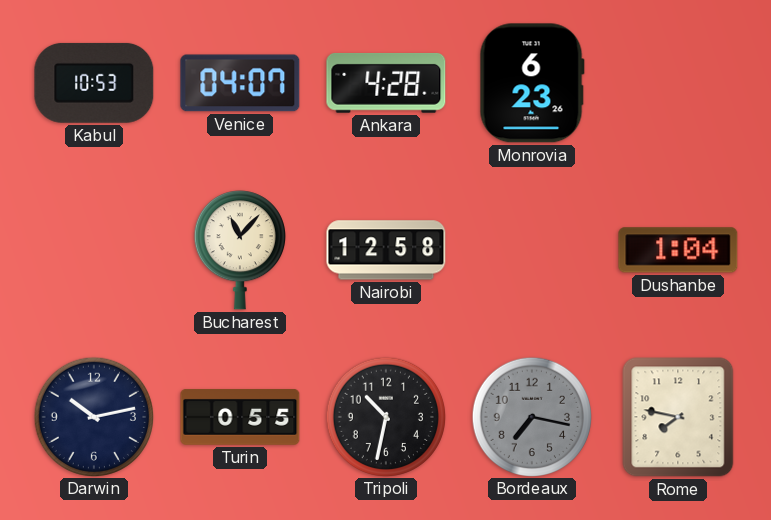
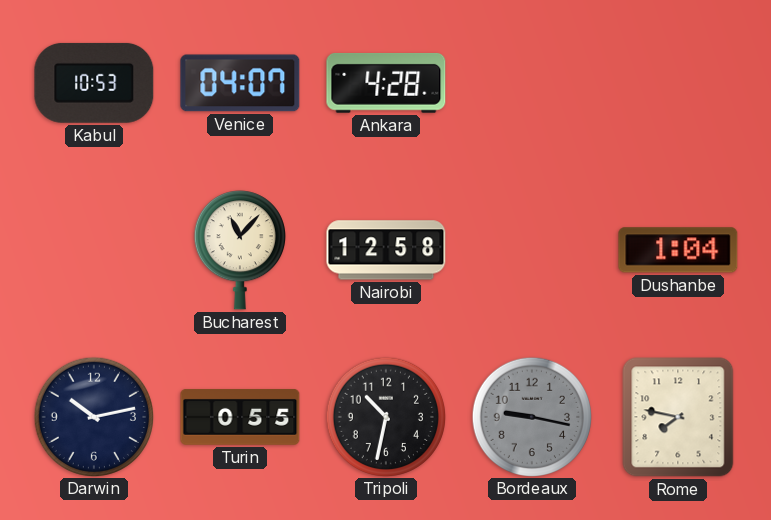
Monrovia: 6:23 -> none
Bordeaux: 7:17 -> 9:17
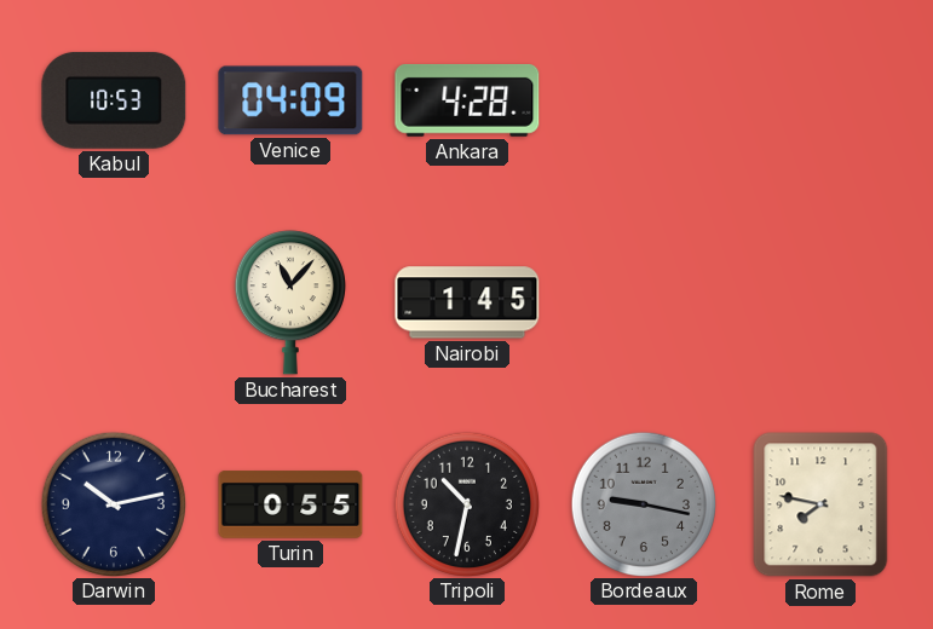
Venice: 04:07 -> 04:09
Nairobi: 12:58 -> 1:45
Dushanbe: 1:04 -> none
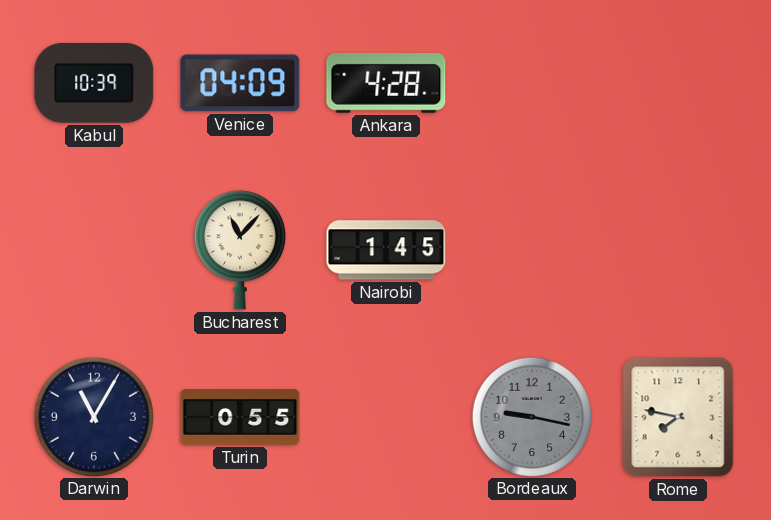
Kabul: 10:53 -> 10:39
Darwin: 10:13 -> 11:05
Tripoli: 10:32 -> none
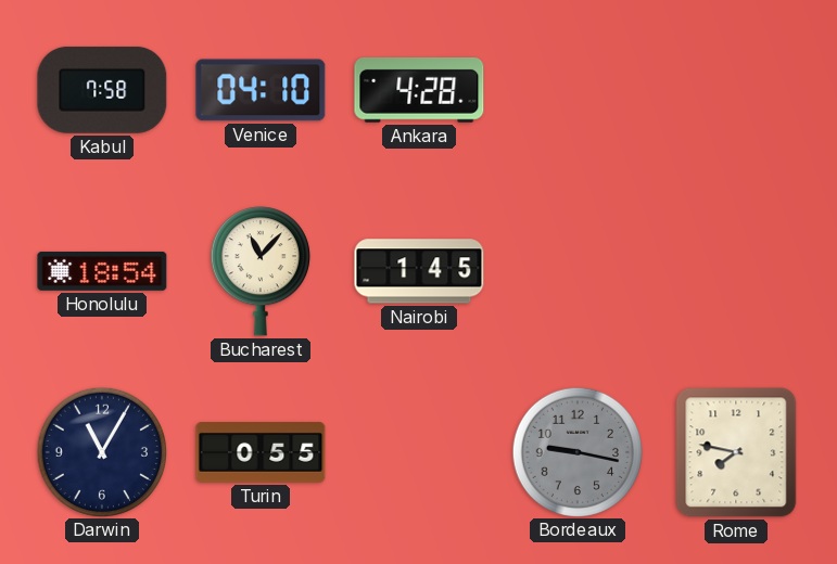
Kabul: 10:39 -> 7:58
Venice: 04:09 -> 04:10
Honolulu: none -> 18:54
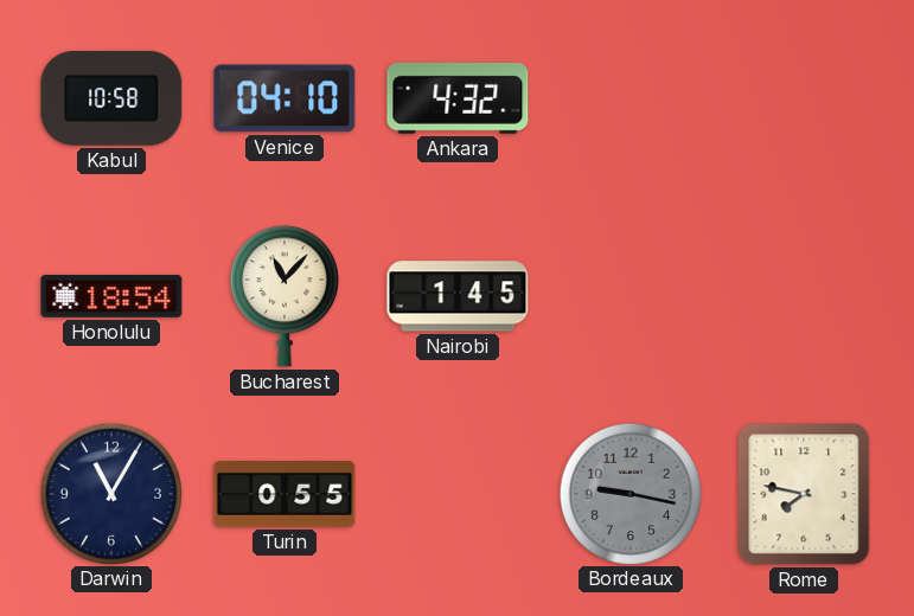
Kabul: 7:58 -> 10:58
Ankara: 4:28 -> 4:32
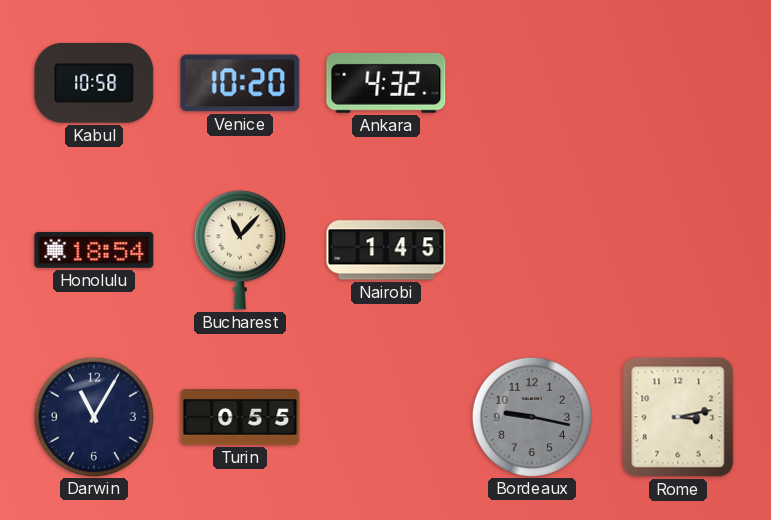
Venice: 04:10 -> 10:20
Rome: 7:47 -> 3:13
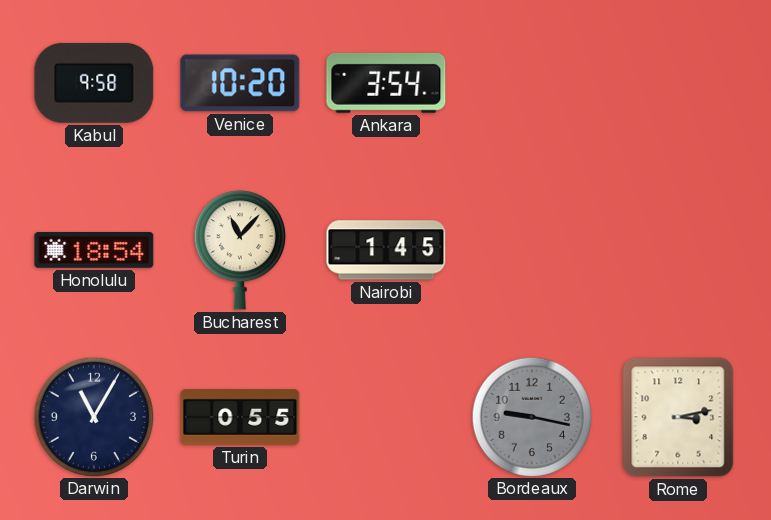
Kabul: 10:58 -> 9:58
Ankara: 4:32 -> 3:54
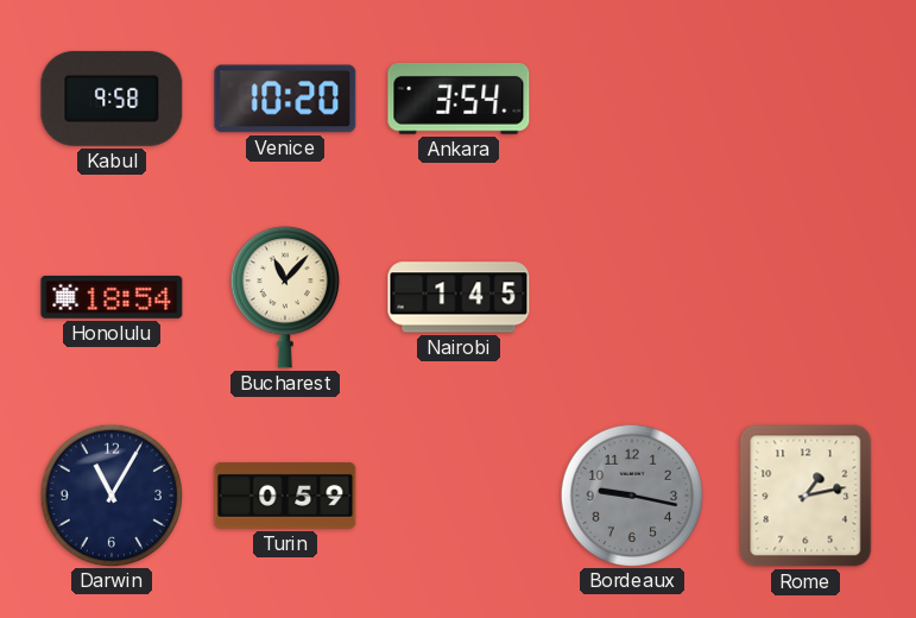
Turin: 0:55 -> 0:59
Rome: 3:13 -> 1:13
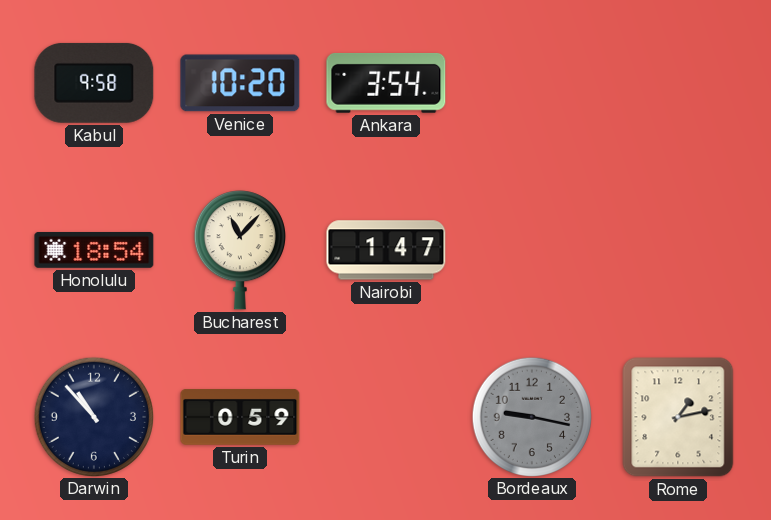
Nairobi: 1:45 -> 1:47
Darwin: 11:05 -> 10:53
